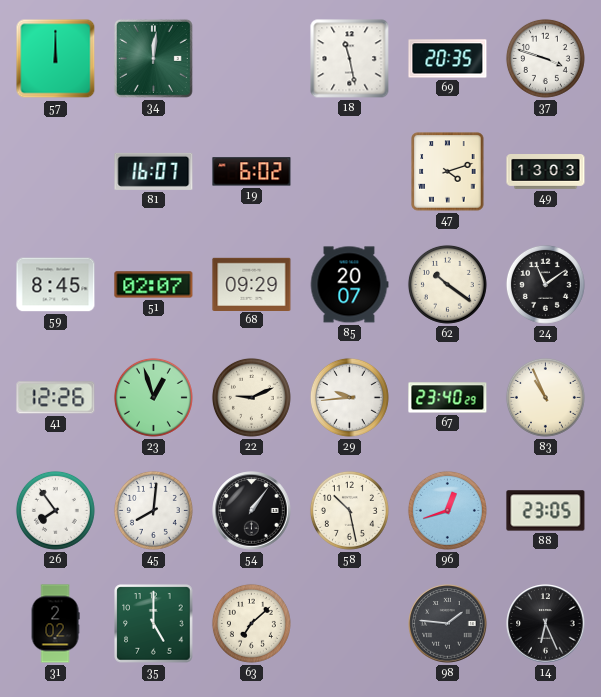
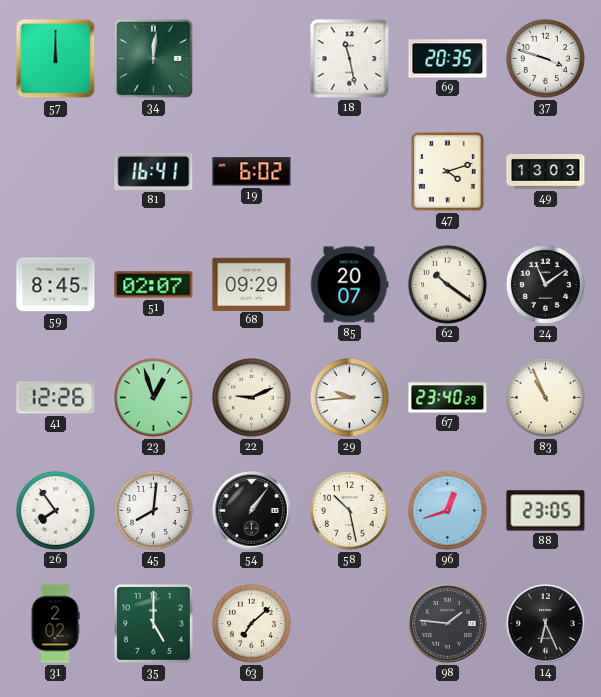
81: 16:07 -> 16:41
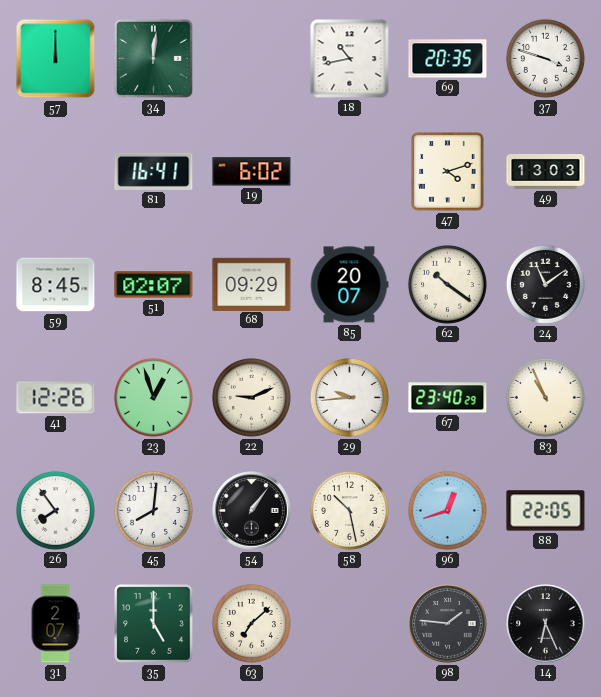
18: 11:28 -> 10:43
88: 23:05 -> 22:05
31: 2:02 -> 2:07
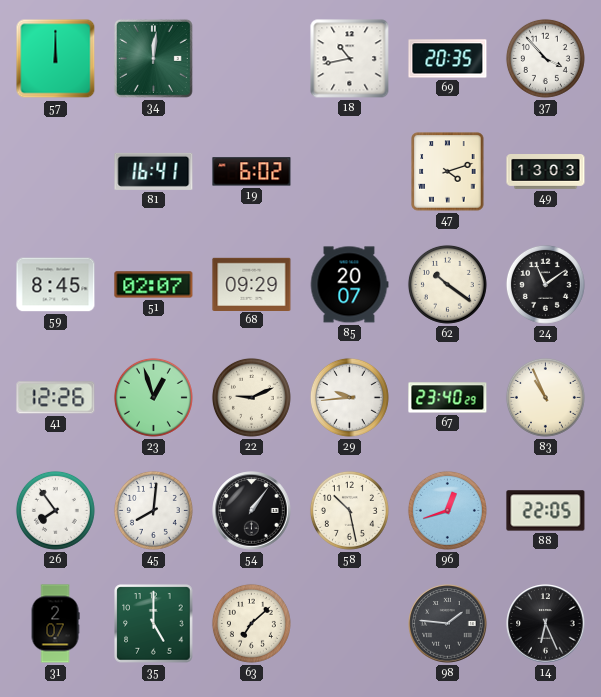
37: 3:48 -> 3:53
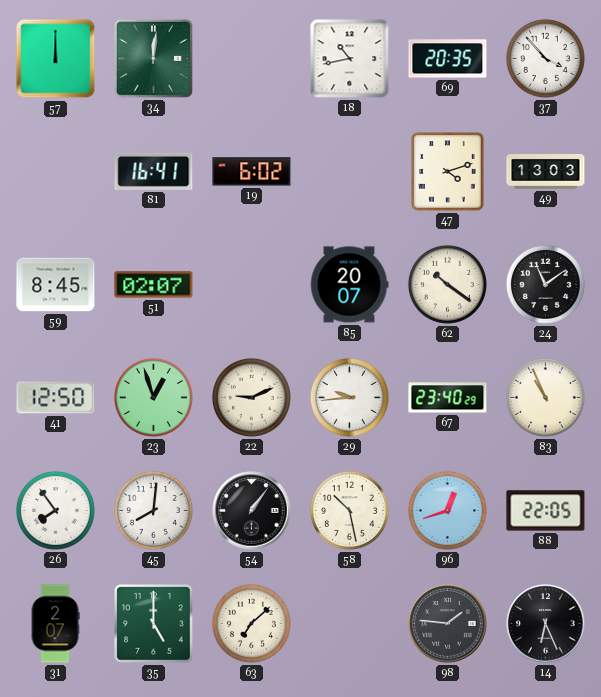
68: 09:29 -> none
41: 12:26 -> 12:50
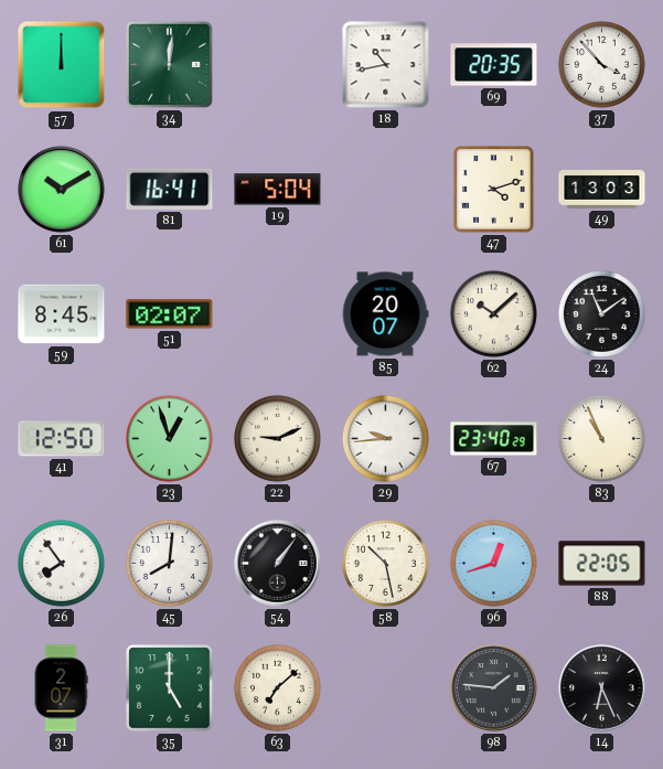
61: none -> 10:10
19: 6:02 -> 5:04
62: 10:21 -> 10:08
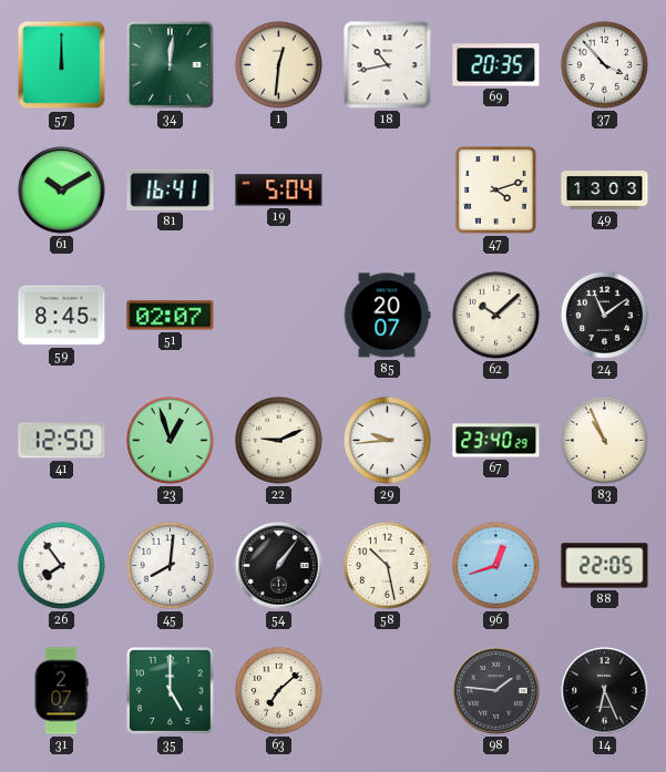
1: none -> 12:31
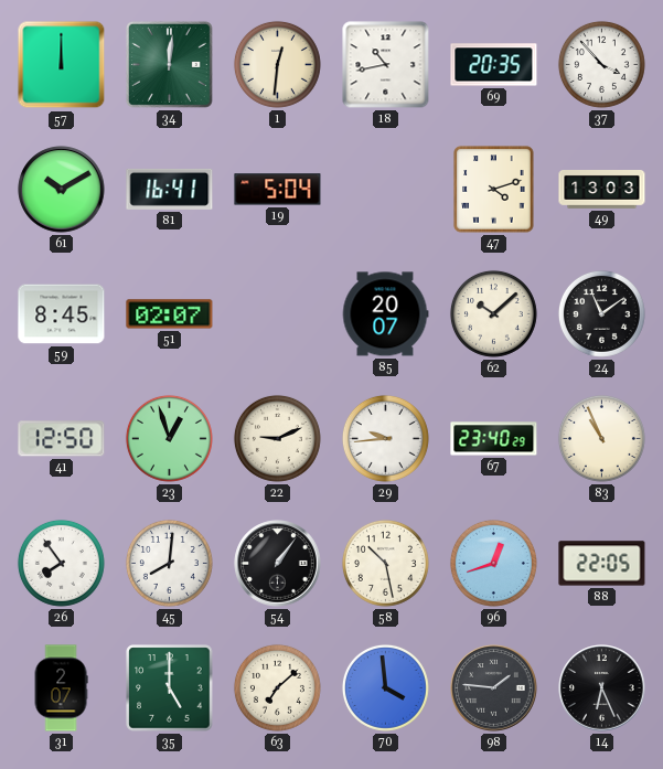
70: none -> 3:59
